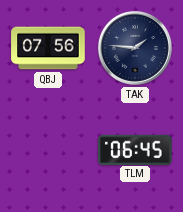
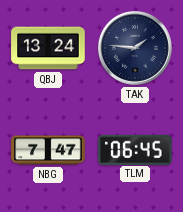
QBJ: 07:56 -> 13:24
NBG: none -> 7:47
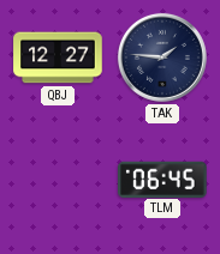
QBJ: 13:24 -> 12:27
NBG: 7:47 -> none
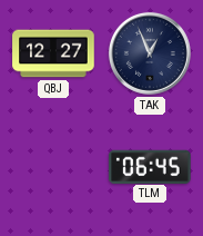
TAK: 1:46 -> 12:56
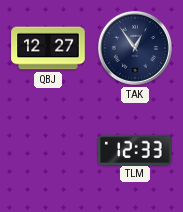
TAK: 12:56 -> 12:54
TLM: 06:45 -> 12:33
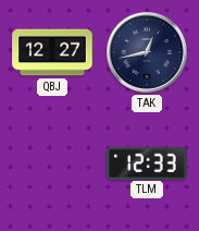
TAK: 12:54 -> 12:43
